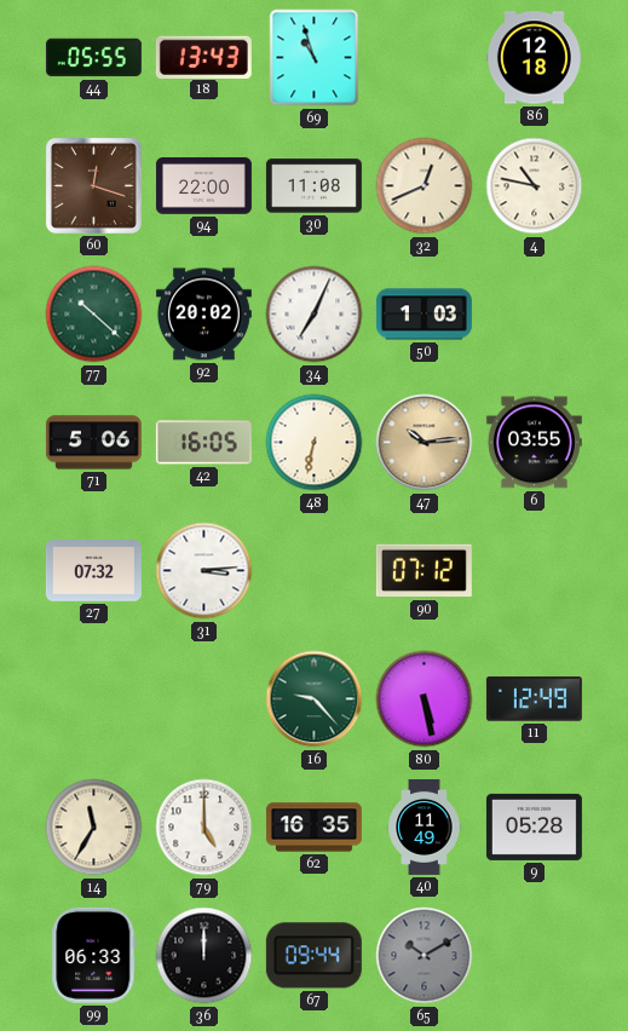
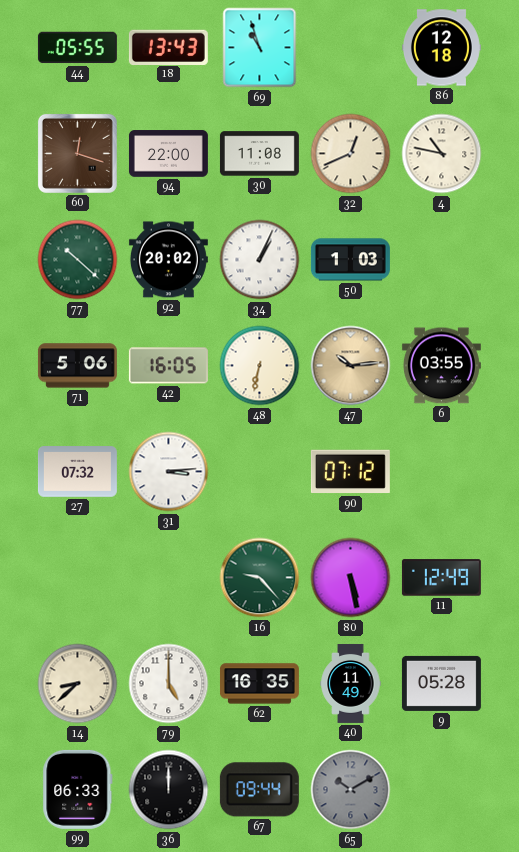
34: 7:04 -> 1:04
14: 11:35 -> 8:38
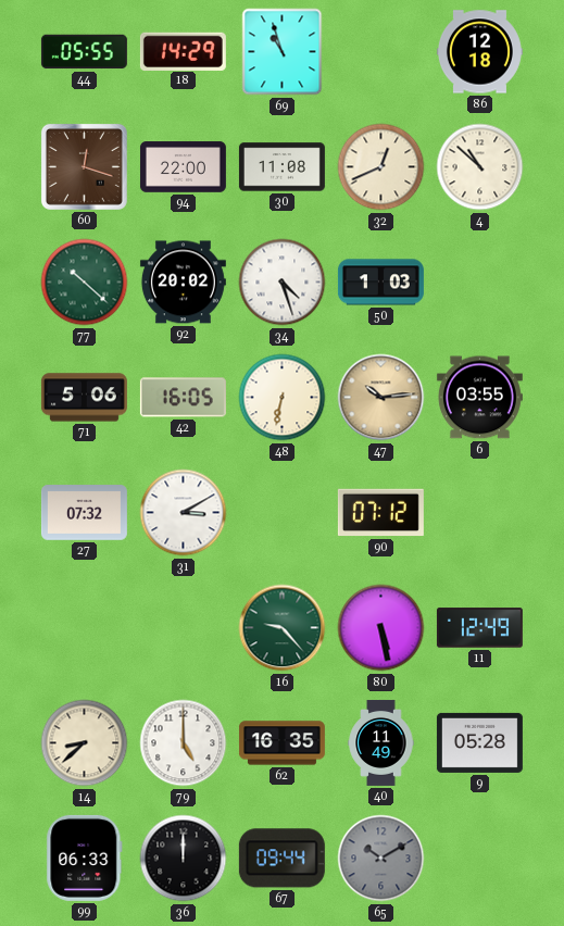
18: 13:43 -> 14:29
4: 10:47 -> 10:52
34: 1:04 -> 4:27
31: 3:14 -> 3:10
